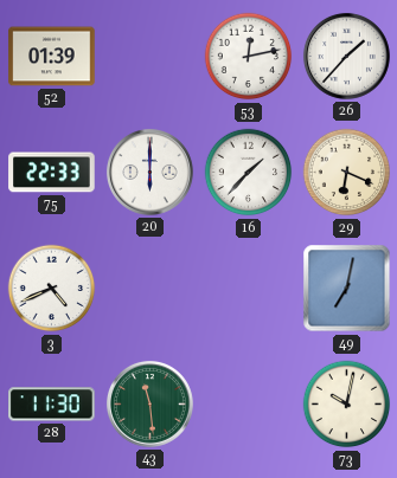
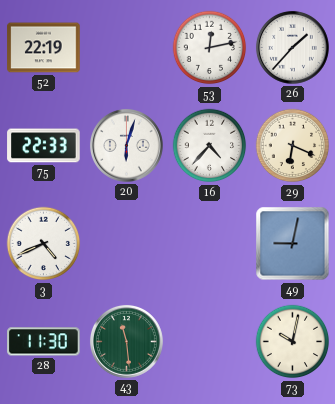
52: 01:39 -> 22:19
20: 6:00 -> 6:03
16: 1:37 -> 4:37
49: 7:02 -> 9:02
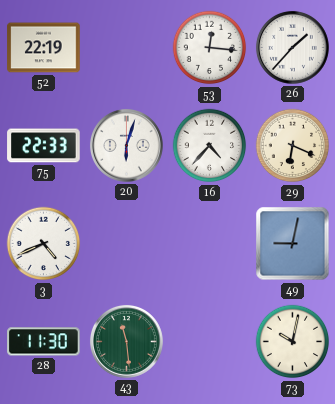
53: 12:13 -> 12:16
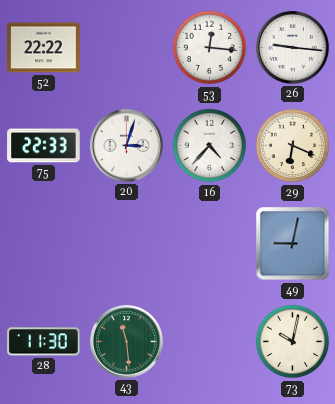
52: 22:19 -> 22:22
26: 1:37 -> 9:16
20: 6:03 -> 3:03
3: 4:41 -> none
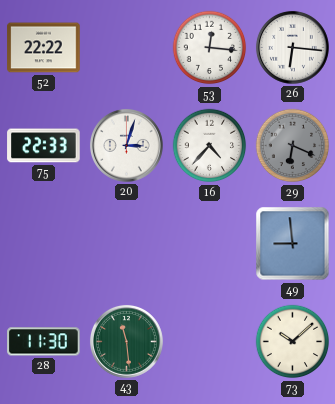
26: 9:16 -> 6:16
29 dial: cream -> grey
49: 9:02 -> 8:59
73: 10:02 -> 10:08
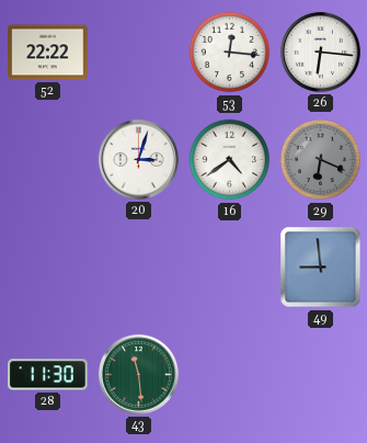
75: 22:33 -> none
16: 4:37 -> 4:39
73: 10:08 -> none
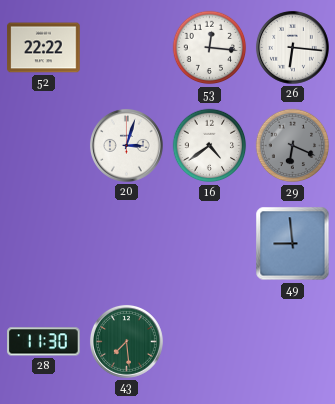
43: 11:29 -> 7:29
